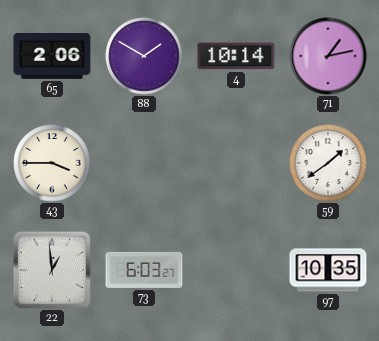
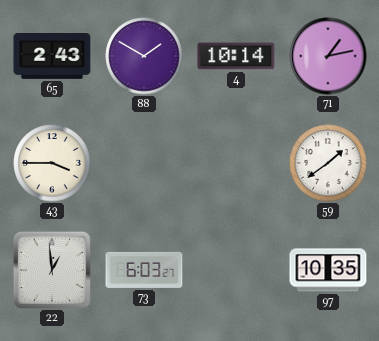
65: 2:06 -> 2:43
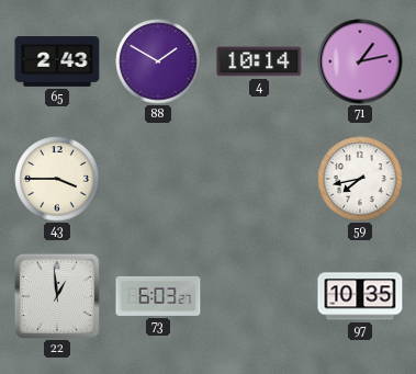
59: 1:39 -> 7:43
